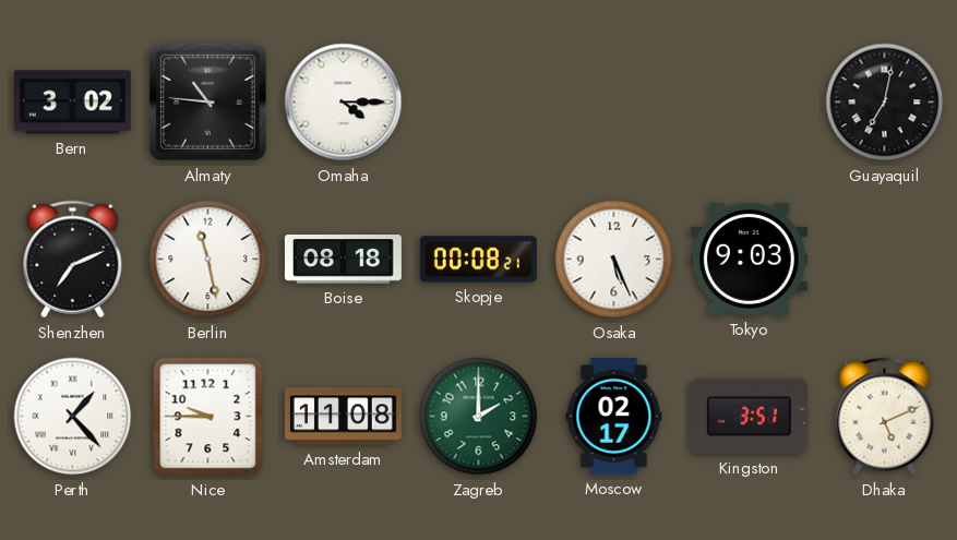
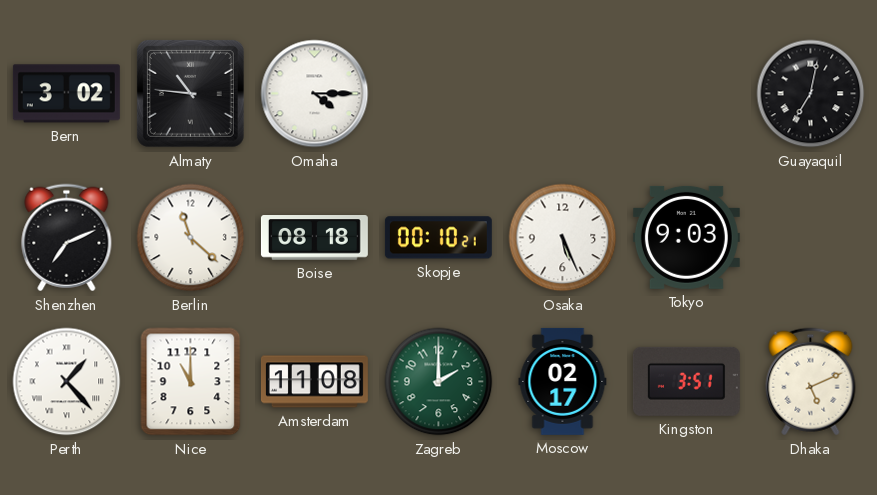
Berlin: 11:28 -> 11:22
Skopje: 00:08 -> 00:10
Nice: 9:45 -> 11:00
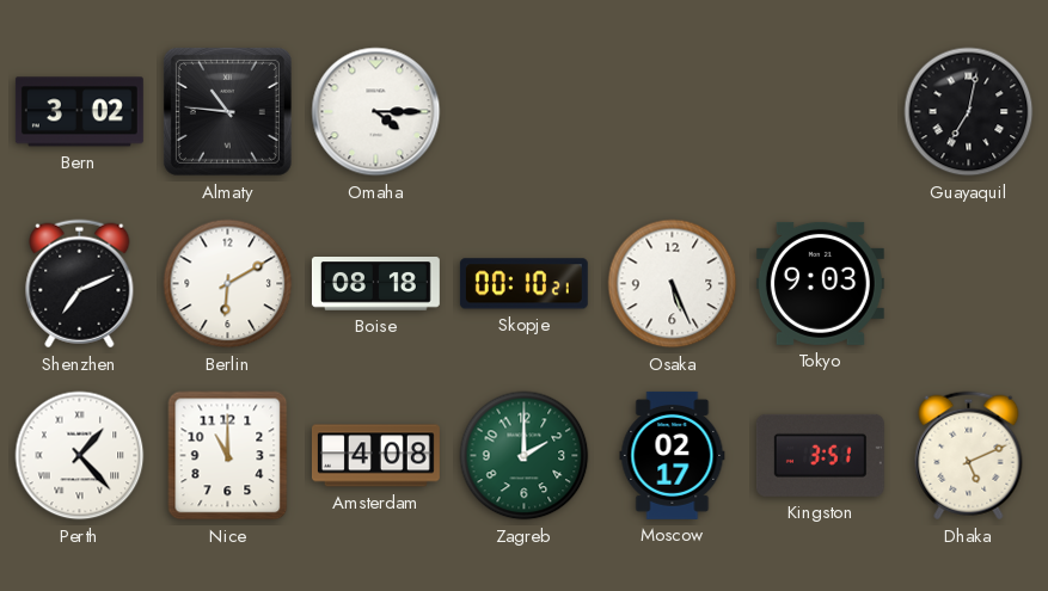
Berlin: 11:22 -> 6:10
Amsterdam: 11:08 -> 4:08
